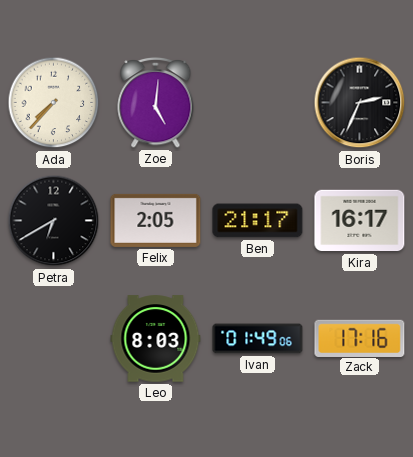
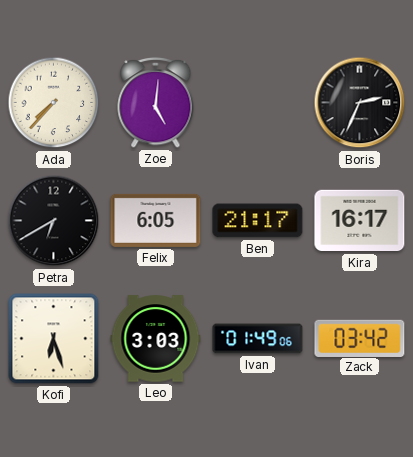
Felix: 2:05 -> 6:05
Kofi: none -> 6:27
Leo: 8:03 -> 3:03
Zack: 17:16 -> 03:42
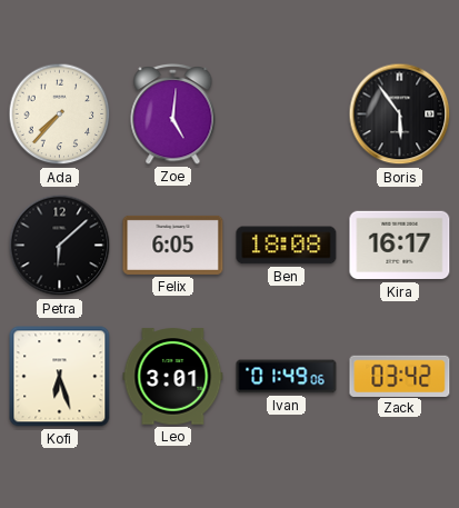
Boris: 2:34 -> 5:54
Petra: 6:40 -> 6:08
Ben: 21:17 -> 18:08
Leo: 3:03 -> 3:01
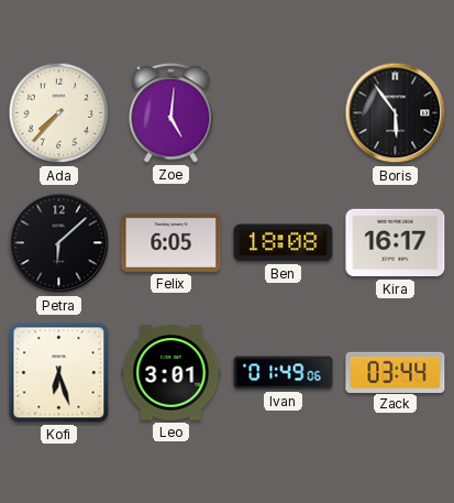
Zack: 03:42 -> 03:44
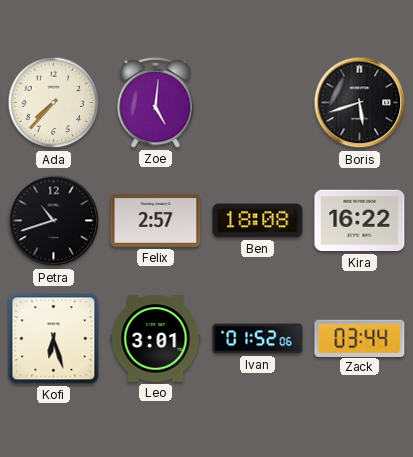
Boris: 5:54 -> 5:42
Petra: 6:08 -> 10:42
Felix: 6:05 -> 2:57
Kira: 16:17 -> 16:22
Ivan: 01:49 -> 01:52
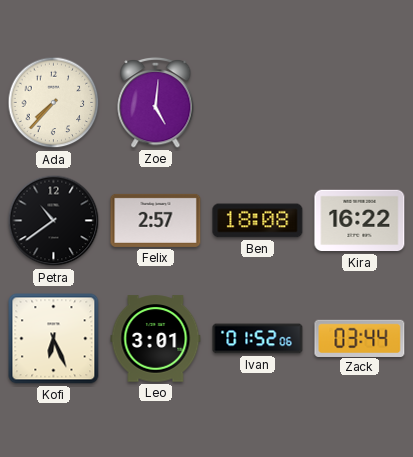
Boris: 5:42 -> none
Petra: 10:42 -> 10:39
Kofi: 6:27 -> 6:26
